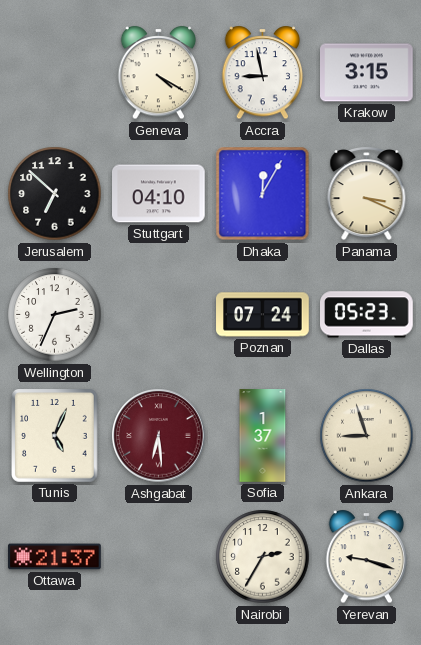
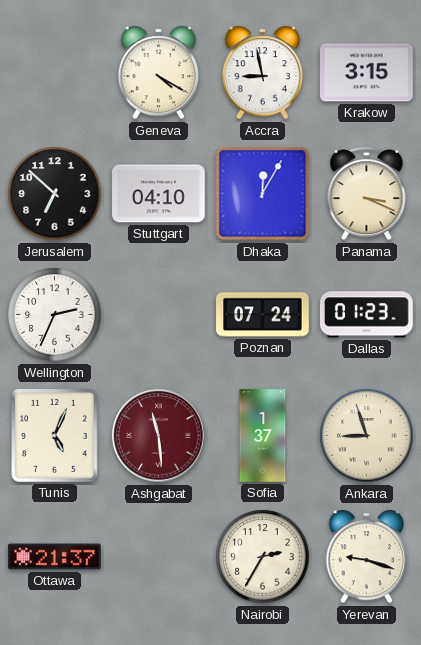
Dallas: 05:23 -> 01:23
Ashgabat: 6:29 -> 11:29
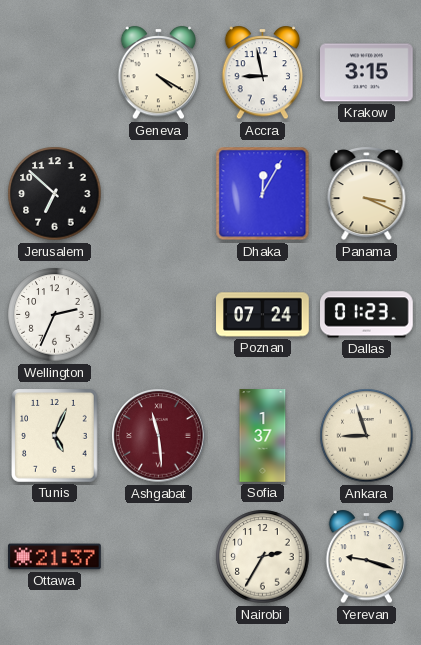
Stuttgart: 04:10 -> none
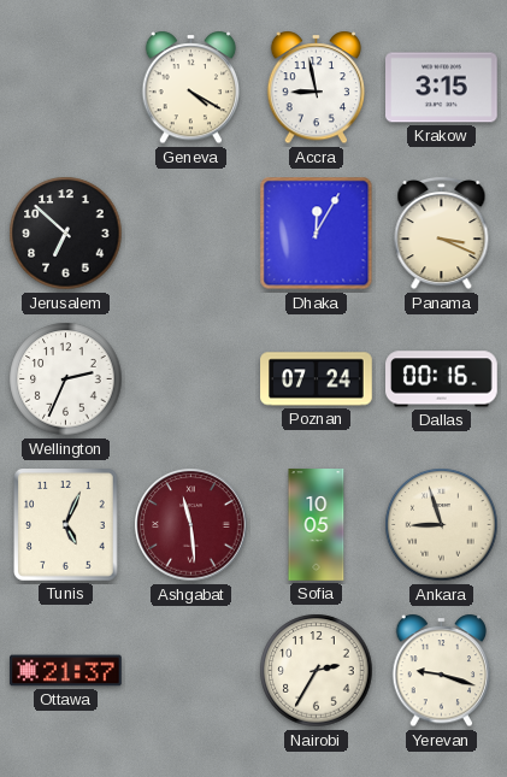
Dallas: 01:23 -> 00:16
Sofia: 1:37 -> 10:05
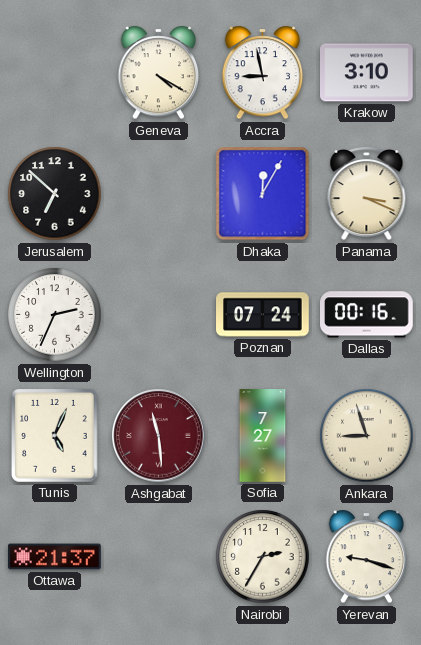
Krakow: 3:15 -> 3:10
Sofia: 10:05 -> 7:27
